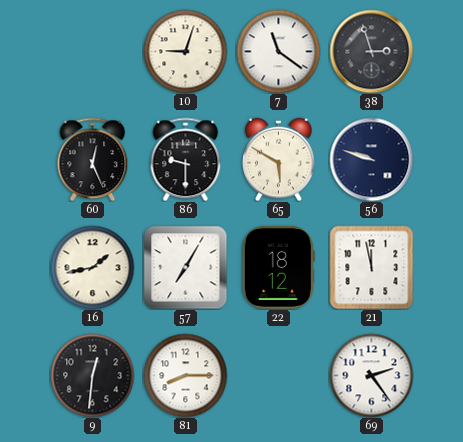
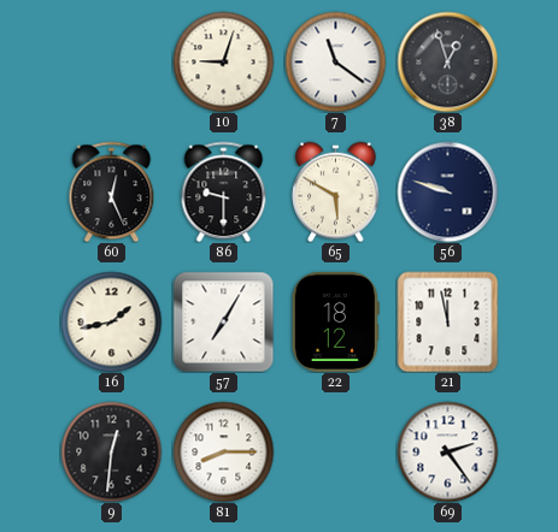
38: 2:57 -> 12:57
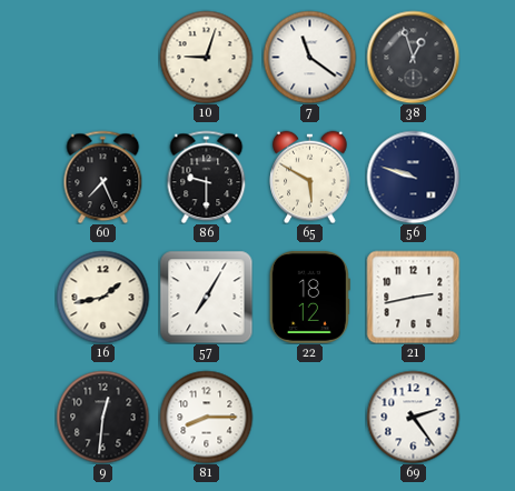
60: 12:26 -> 7:26
21: 11:58 -> 2:43
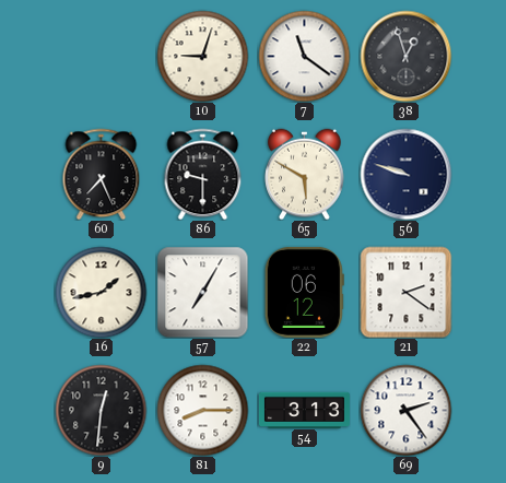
22: 18:12 -> 06:12
21: 2:43 -> 2:21
54: none -> 3:13
